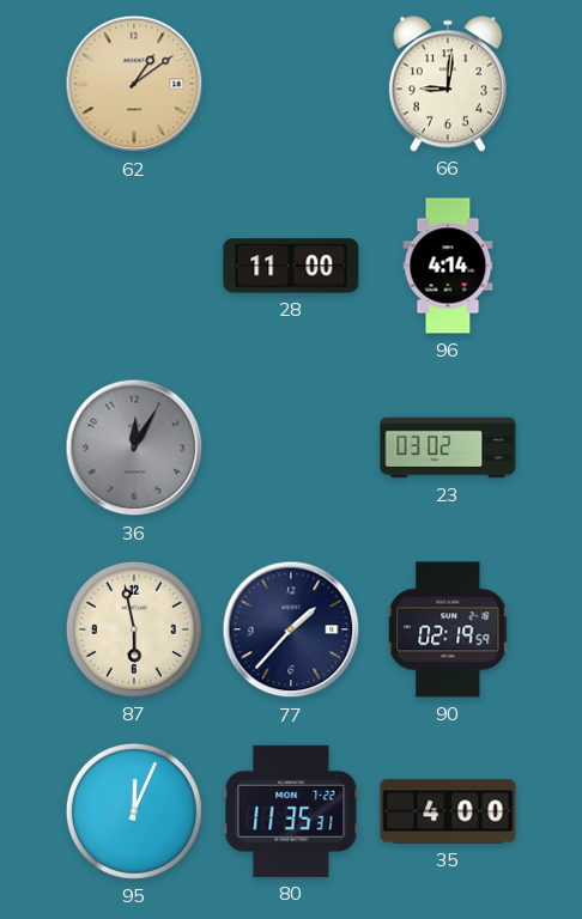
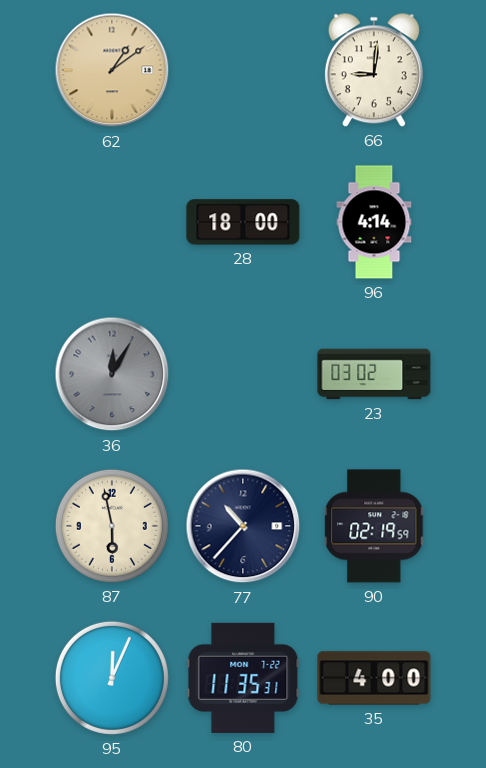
28: 11:00 -> 18:00
77: 1:37 -> 10:37
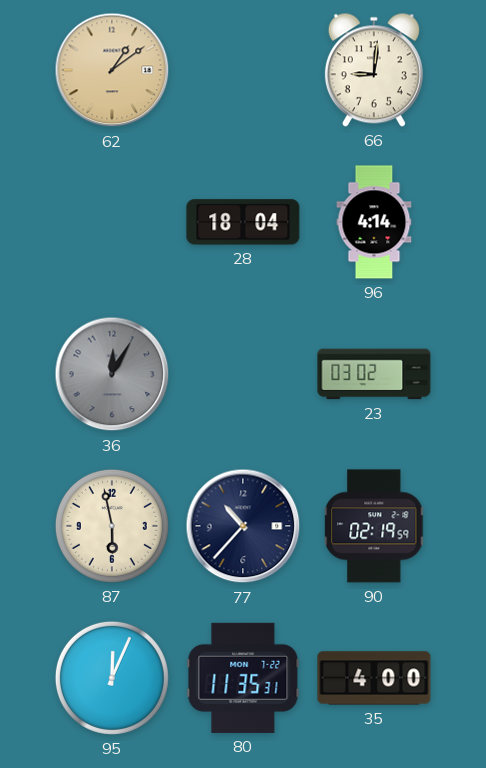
28: 18:00 -> 18:04
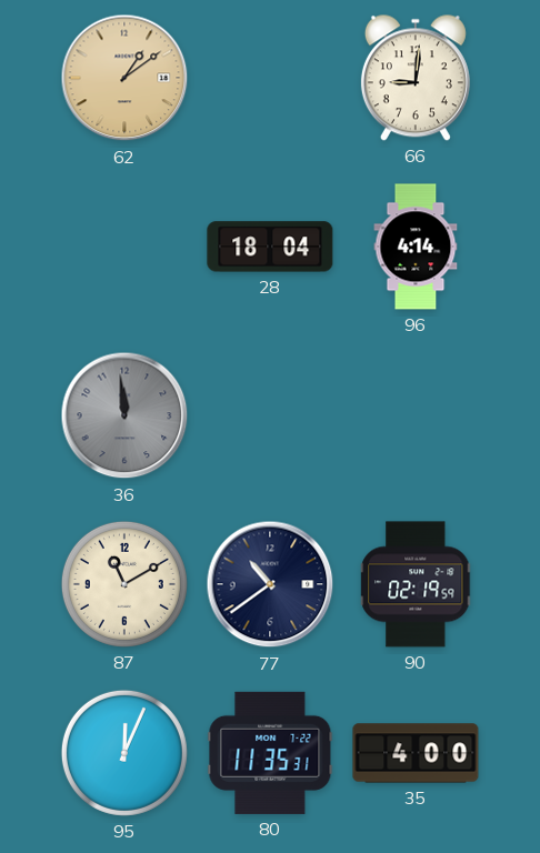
36: 12:05 -> 11:59
23: 03:02 -> none
87: 5:58 -> 11:10
77: 10:37 -> 10:39
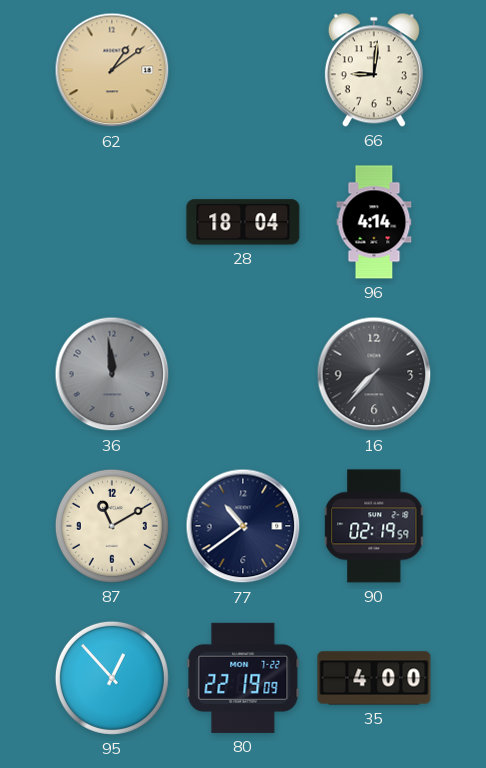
16: none -> 7:37
95: 12:04 -> 12:53
80: 11:35 -> 22:19
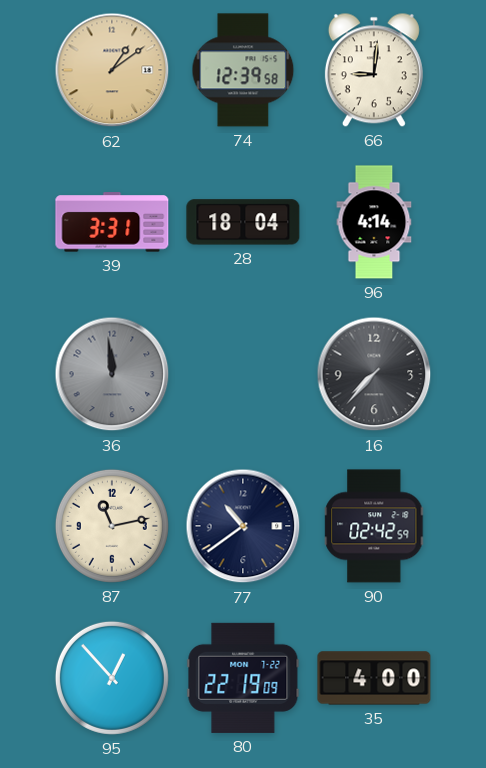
74: none -> 12:39
39: none -> 3:31
87: 11:10 -> 11:13
90: 02:19 -> 02:42
